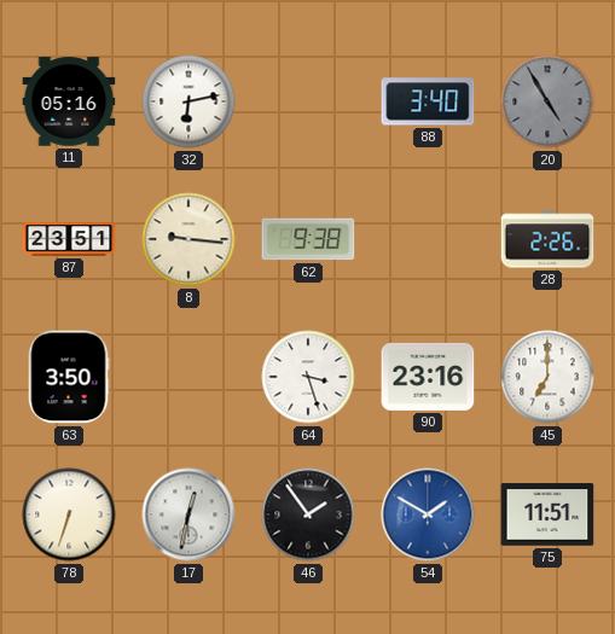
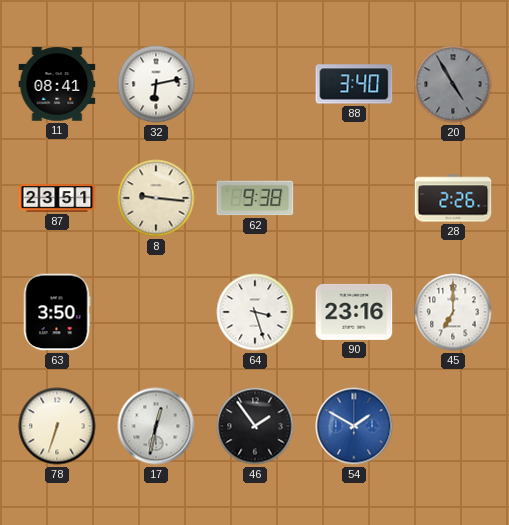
11: 05:16 -> 08:41
75: 11:51 -> none
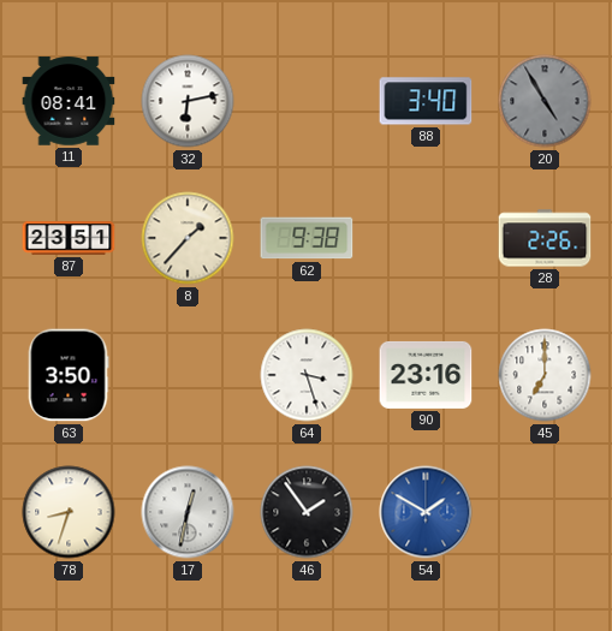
8: 9:16 -> 1:37
78: 6:33 -> 8:33
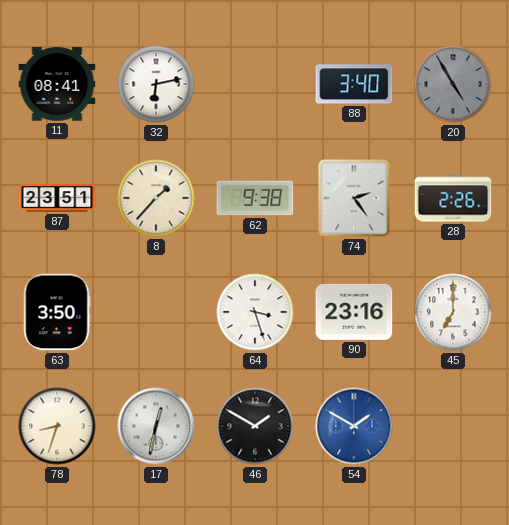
74: none -> 2:24
46: 1:54 -> 1:50
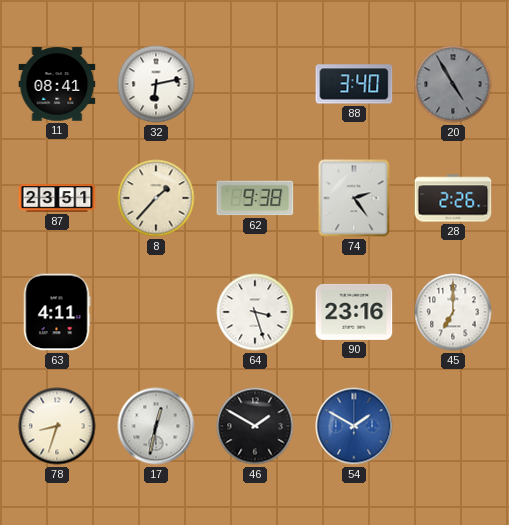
63: 3:50 -> 4:11
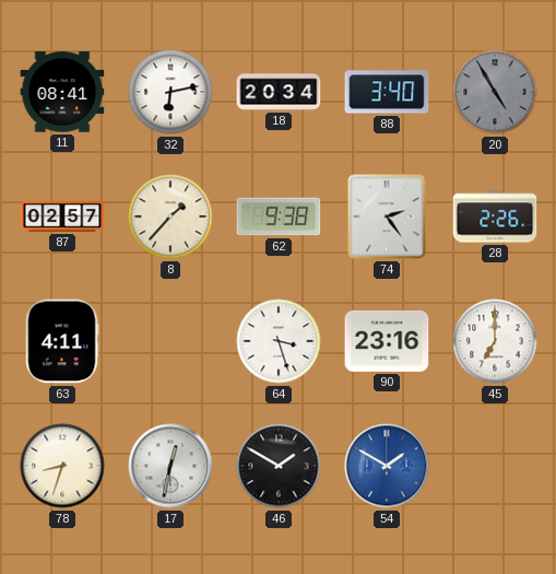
18: none -> 20:34
87: 23:51 -> 02:57
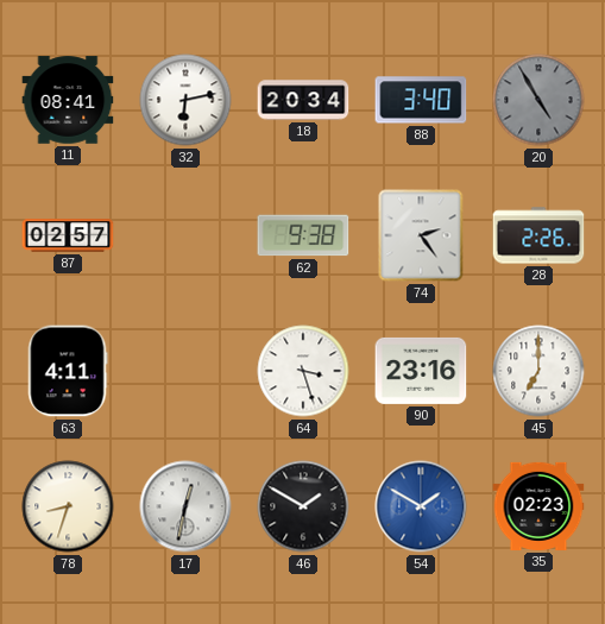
8: 1:37 -> none
35: none -> 02:23
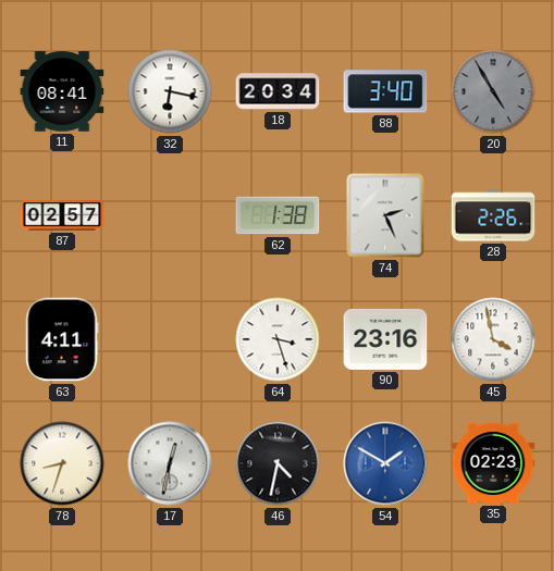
32: 6:13 -> 6:17
62: 9:38 -> 1:38
74: 2:24 -> 2:26
45: 7:00 -> 3:58
46: 1:50 -> 4:32
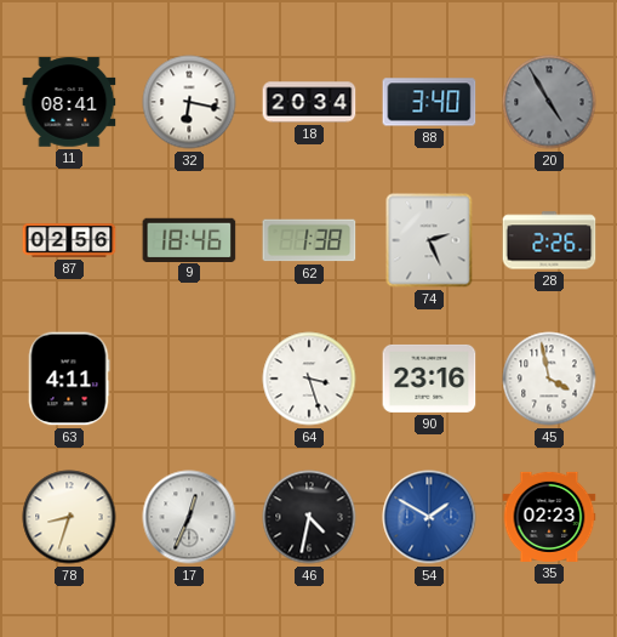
87: 02:57 -> 02:56
9: none -> 18:46
17: 12:32 -> 12:34
